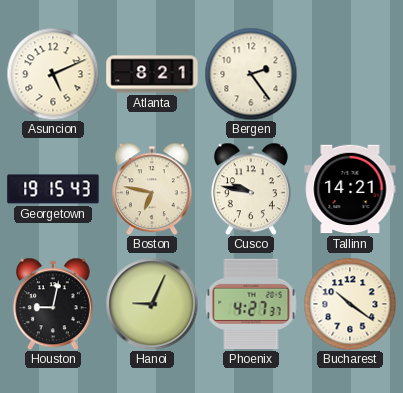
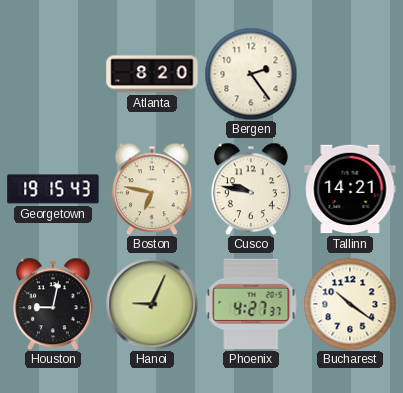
Asuncion: 5:11 -> none
Atlanta: 8:21 -> 8:20
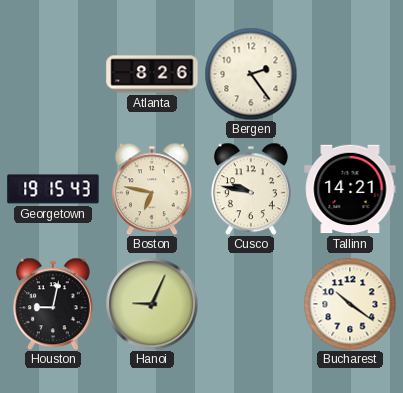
Atlanta: 8:20 -> 8:26
Phoenix: 4:27 -> none
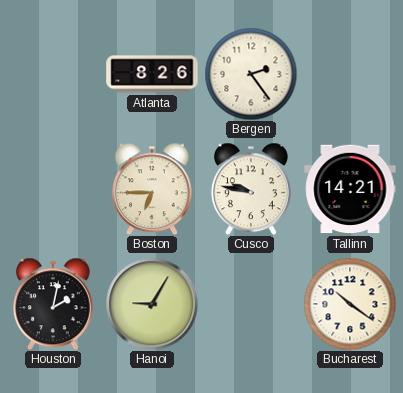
Georgetown: 19:15 -> none
Boston: 6:47 -> 6:45
Houston: 9:02 -> 2:02
Hanoi: 9:04 -> 9:05
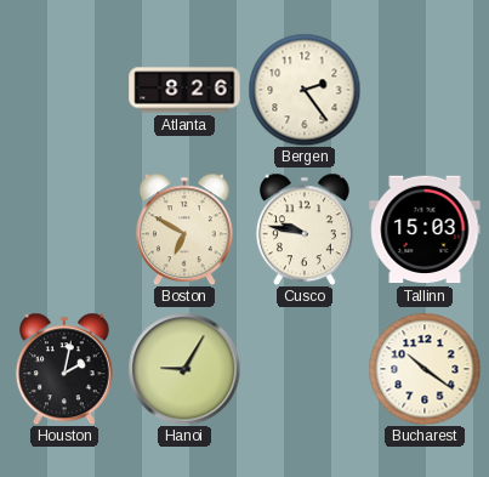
Boston: 6:45 -> 6:50
Tallinn: 14:21 -> 15:03
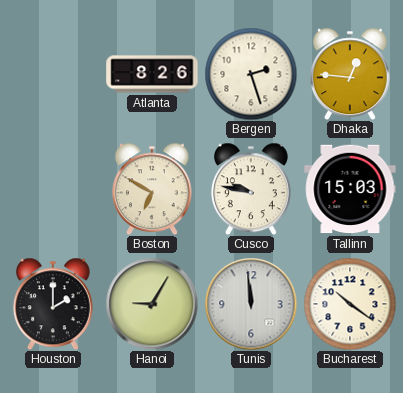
Bergen: 2:24 -> 2:27
Dhaka: none -> 12:46
Houston: 2:02 -> 2:00
Tunis: none -> 11:59
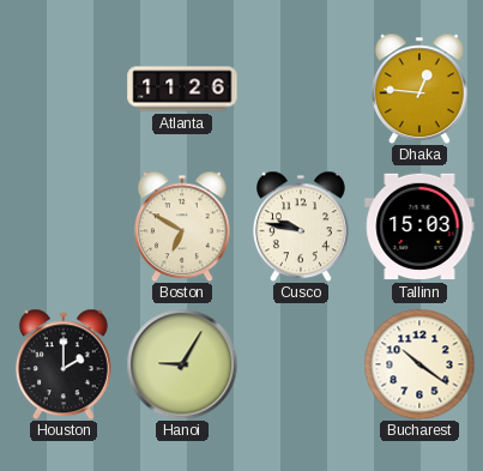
Atlanta: 8:26 -> 11:26
Bergen: 2:27 -> none
Tunis: 11:59 -> none
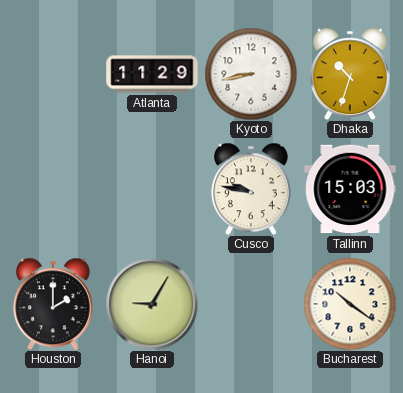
Atlanta: 11:26 -> 11:29
Kyoto: none -> 8:43
Dhaka: 12:46 -> 10:33
Boston: 6:50 -> none
